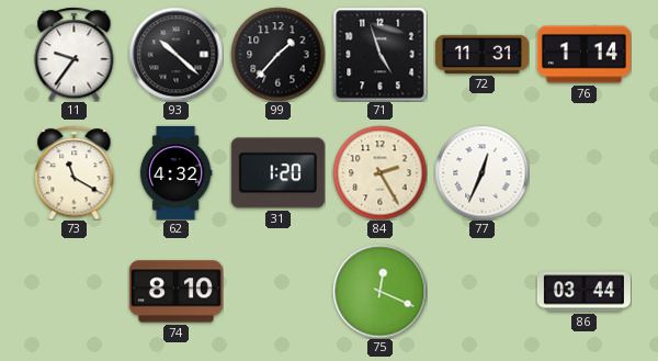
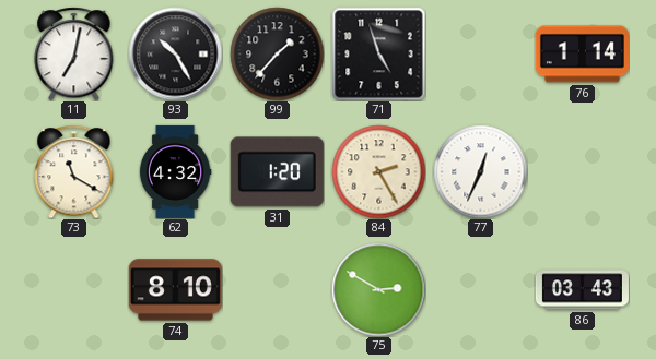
11: 9:36 -> 7:02
93: 10:22 -> 10:25
72: 11:31 -> none
75: 12:19 -> 2:50
86: 03:44 -> 03:43
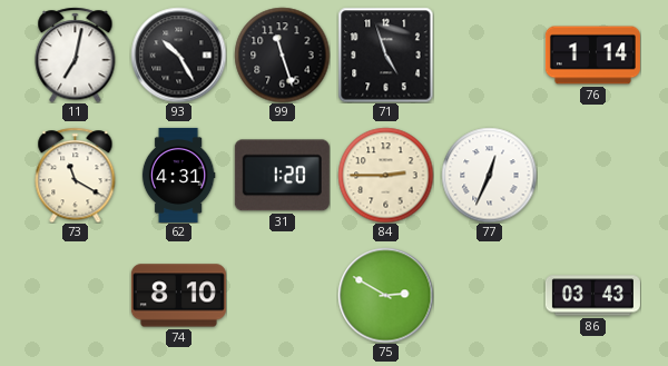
99: 1:37 -> 11:27
62: 4:32 -> 4:31
84: 2:25 -> 2:45
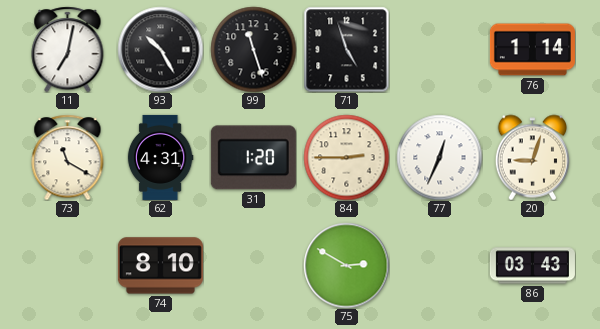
20: none -> 9:03
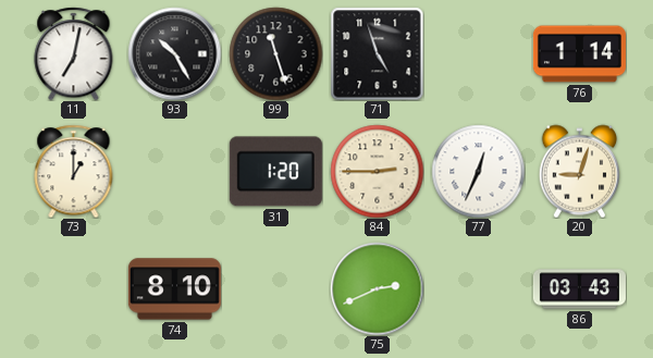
73: 11:20 -> 1:00
62: 4:31 -> none
75: 2:50 -> 2:41
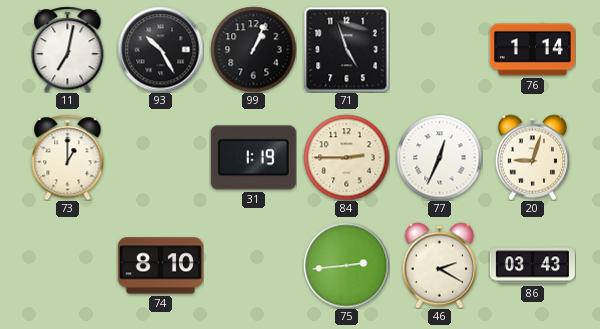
99: 11:27 -> 1:04
31: 1:20 -> 1:19
75: 2:41 -> 2:44
46: none -> 2:20
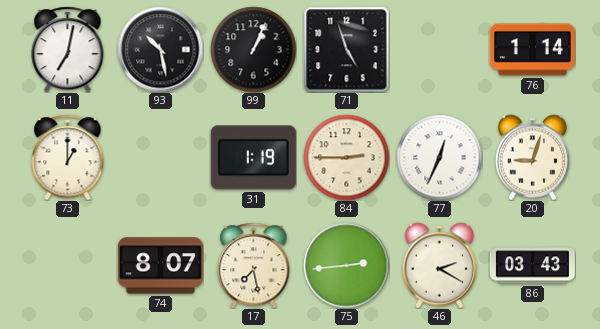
93: 10:25 -> 10:28
74: 8:10 -> 8:07
17: none -> 7:28
